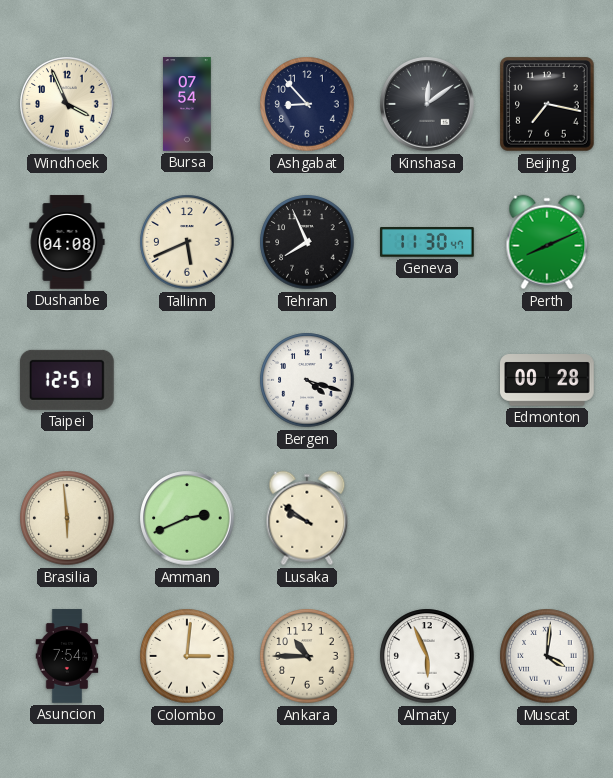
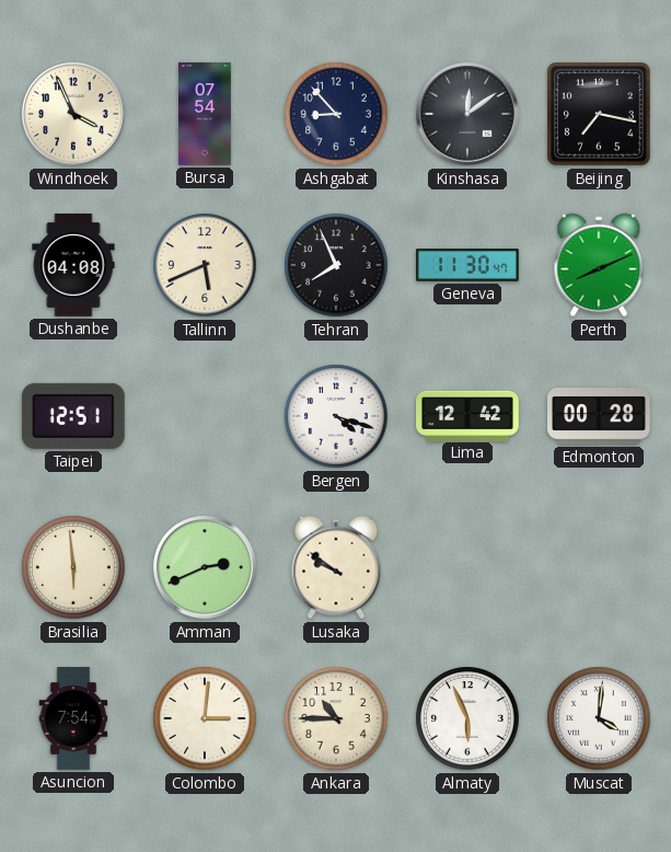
Lima: none -> 12:42
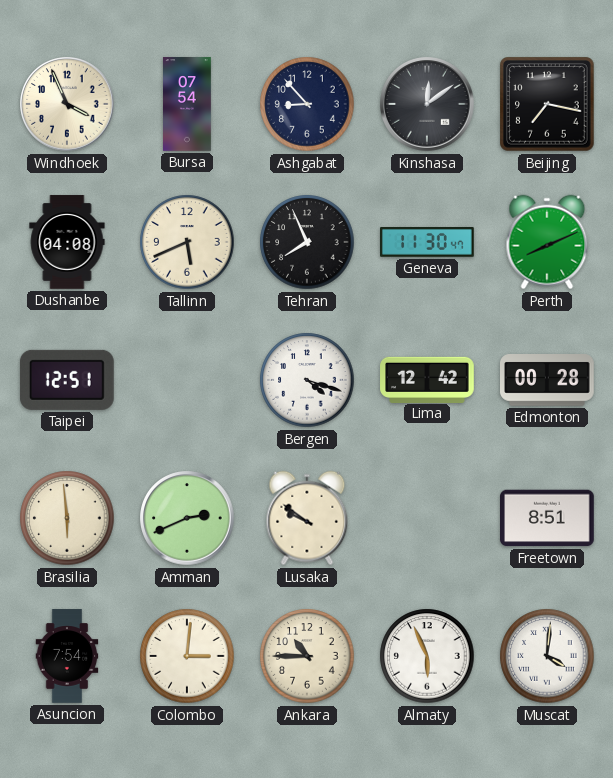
Freetown: none -> 8:51
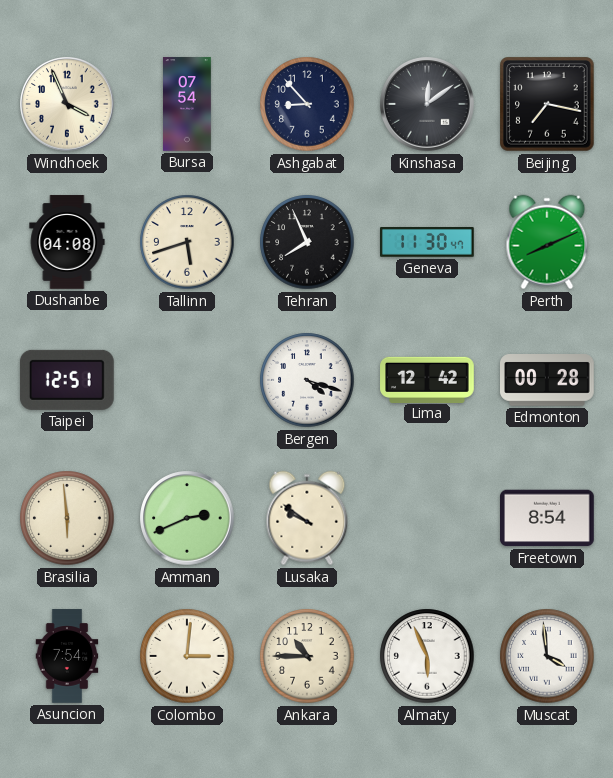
Tallinn: 5:41 -> 5:42
Freetown: 8:51 -> 8:54
Muscat: 4:01 -> 3:59
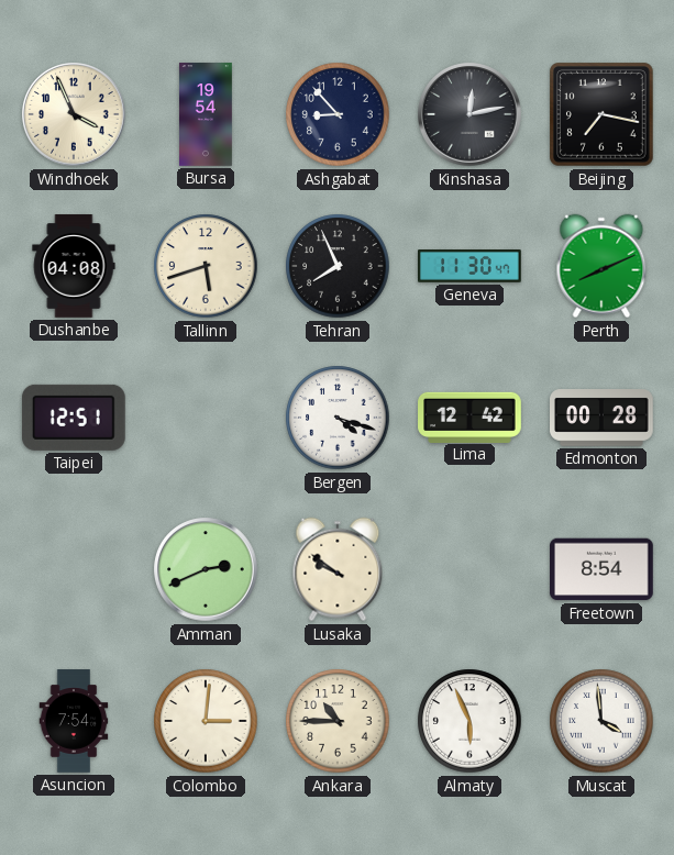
Bursa: 07:54 -> 19:54
Kinshasa: 12:09 -> 12:13
Brasilia: 5:59 -> none
